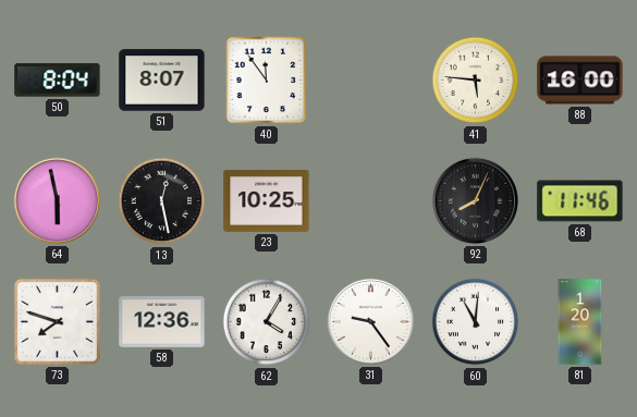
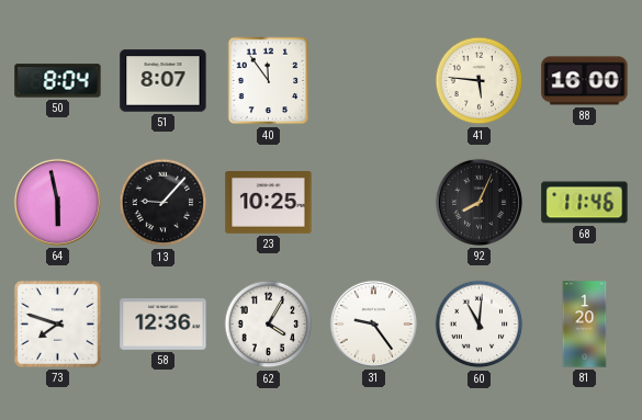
13: 12:28 -> 9:07
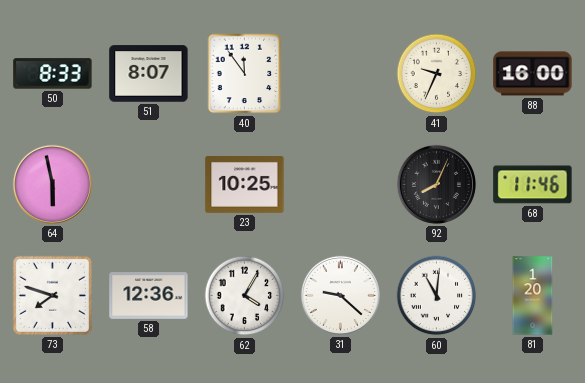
50: 8:04 -> 8:33
41: 5:46 -> 9:34
13: 9:07 -> none
31: 9:24 -> 9:22
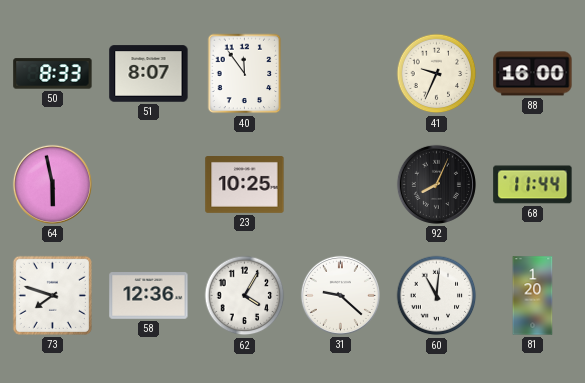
68: 11:46 -> 11:44
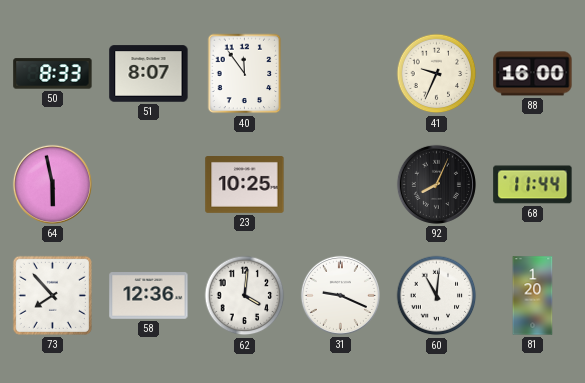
73: 7:48 -> 7:53
62: 4:05 -> 4:01
31: 9:22 -> 9:19
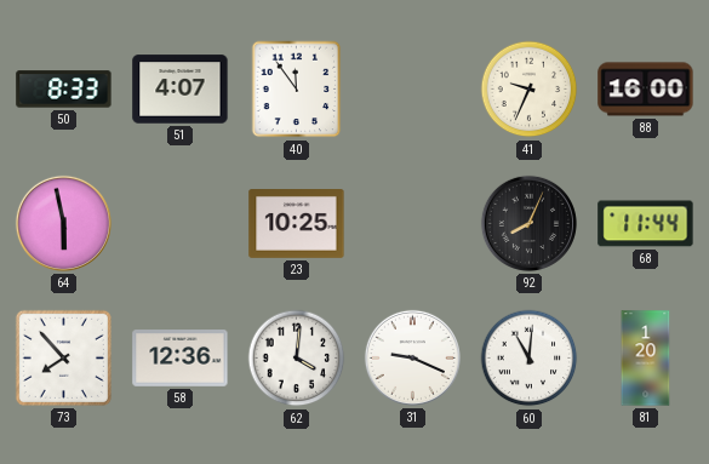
51: 8:07 -> 4:07
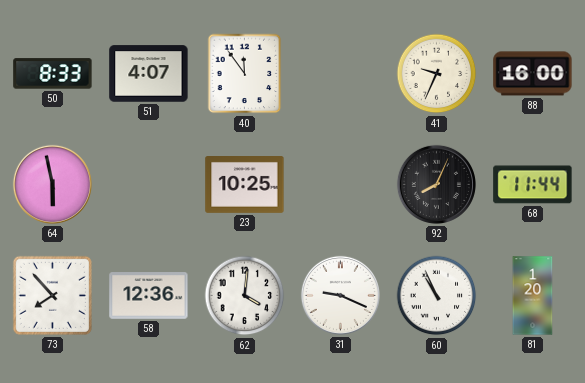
60: 11:01 -> 10:56
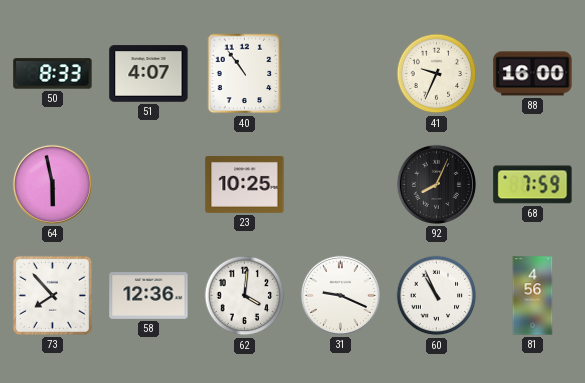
40: 11:54 -> 10:54
68: 11:44 -> 7:59
81: 1:20 -> 4:56
